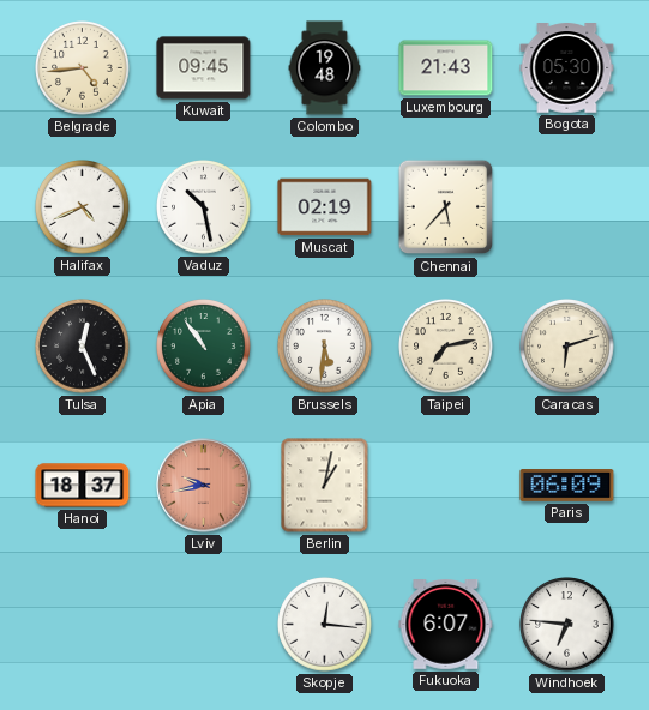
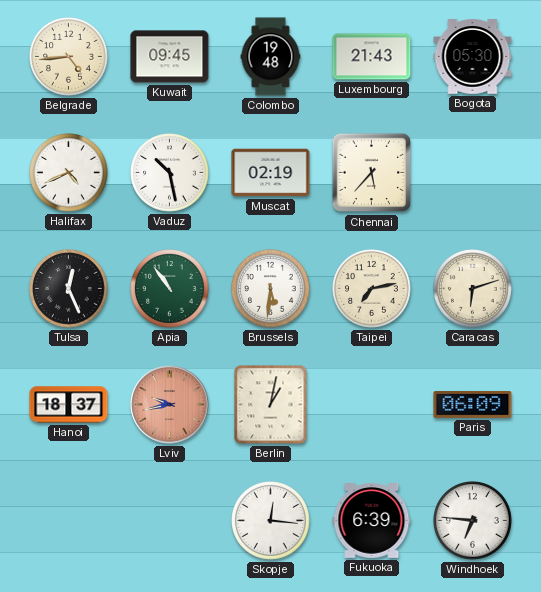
Fukuoka: 6:07 -> 6:39
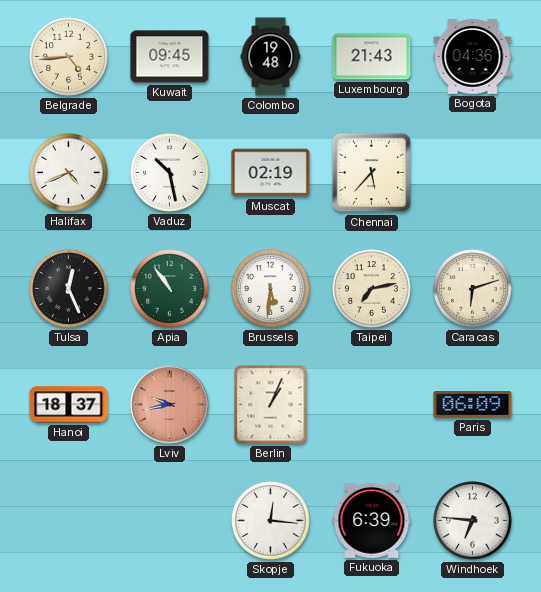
Bogota: 05:30 -> 04:36
Berlin: 1:02 -> 1:04
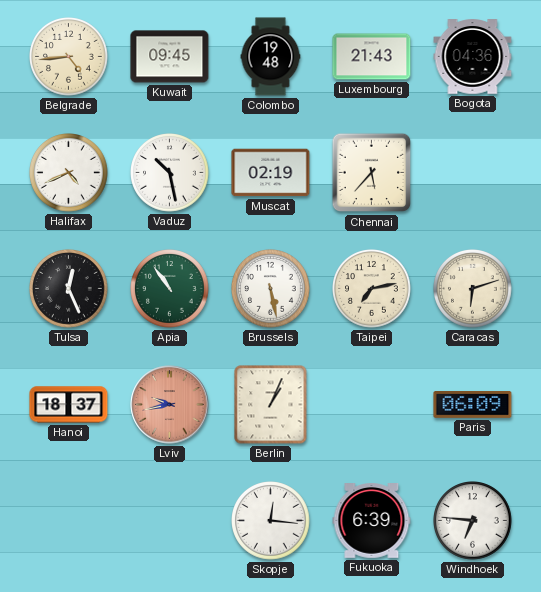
Brussels: 5:31 -> 5:28
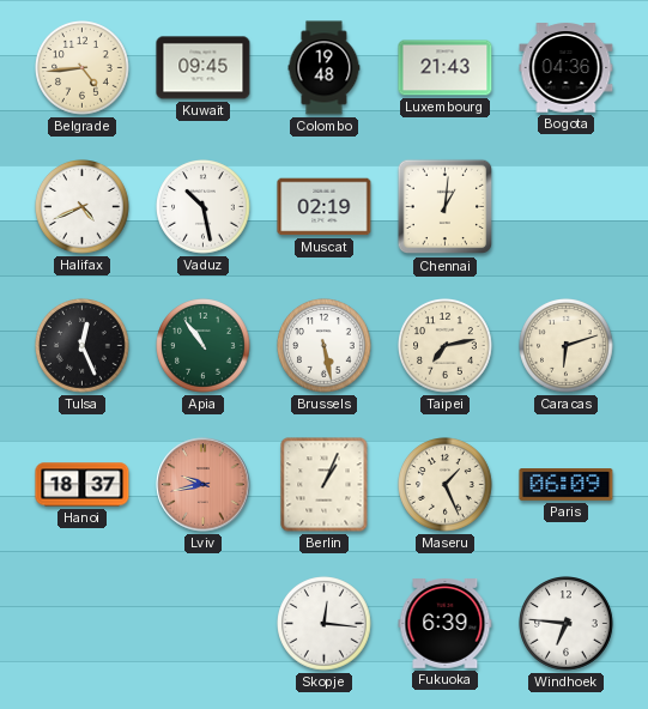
Chennai: 5:37 -> 1:01
Maseru: none -> 1:26
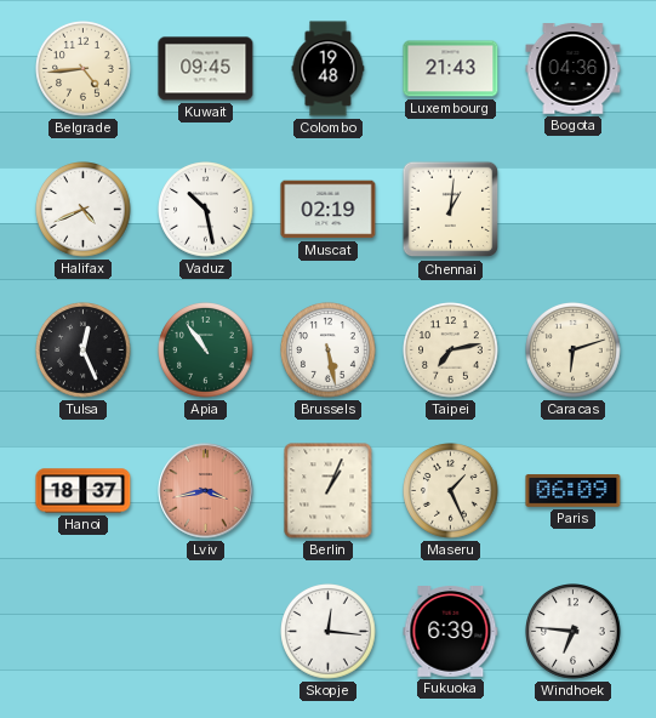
Lviv: 9:43 -> 3:43
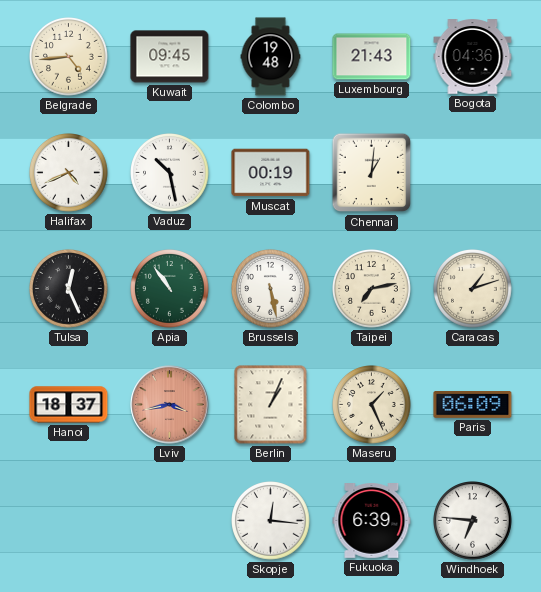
Muscat: 02:19 -> 00:19
Caracas: 6:12 -> 1:12
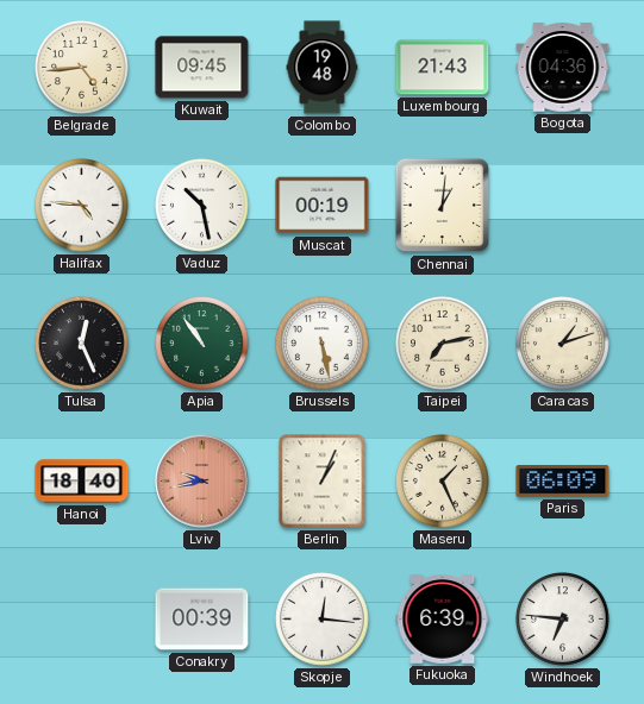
Halifax: 4:41 -> 4:46
Hanoi: 18:37 -> 18:40
Lviv: 3:43 -> 9:43
Conakry: none -> 00:39
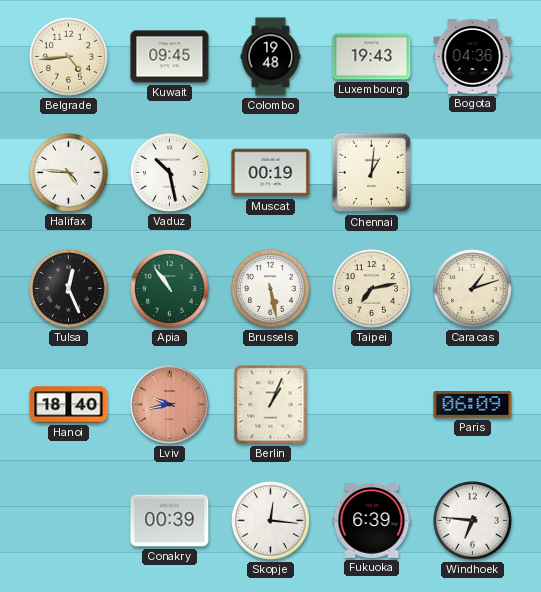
Luxembourg: 21:43 -> 19:43
Maseru: 1:26 -> none
